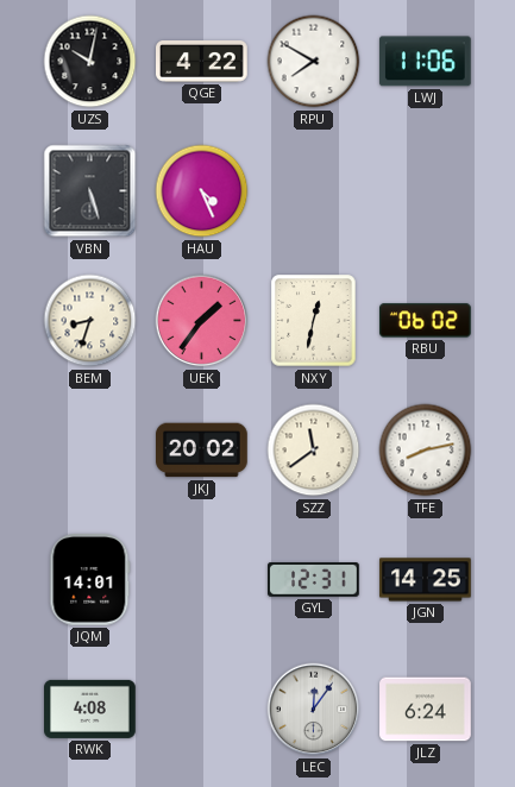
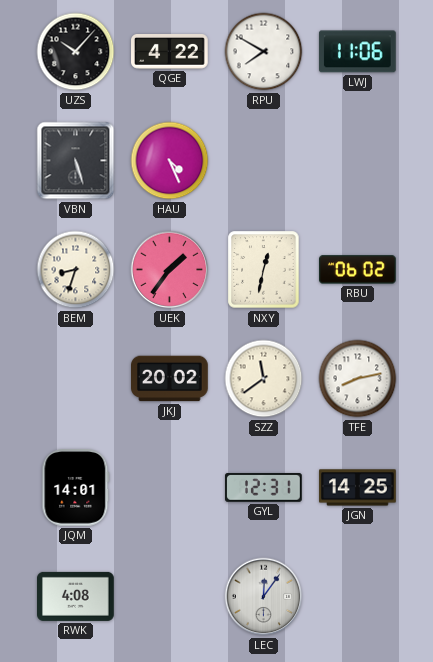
UZS: 10:02 -> 10:07
JLZ: 6:24 -> none
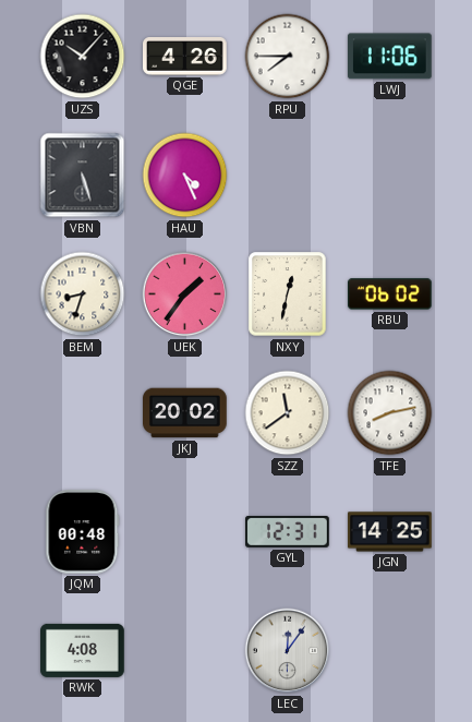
QGE: 4:22 -> 4:26
RPU: 7:50 -> 7:45
JQM: 14:01 -> 00:48
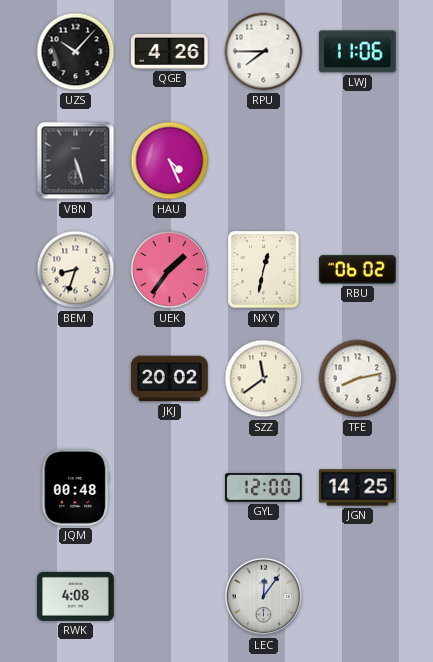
GYL: 12:31 -> 12:00
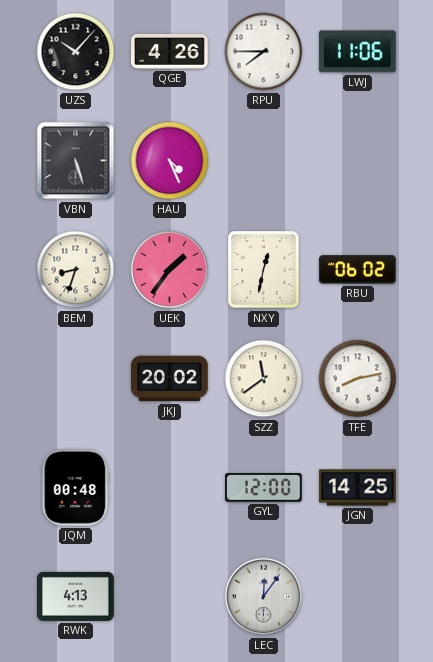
RWK: 4:08 -> 4:13
